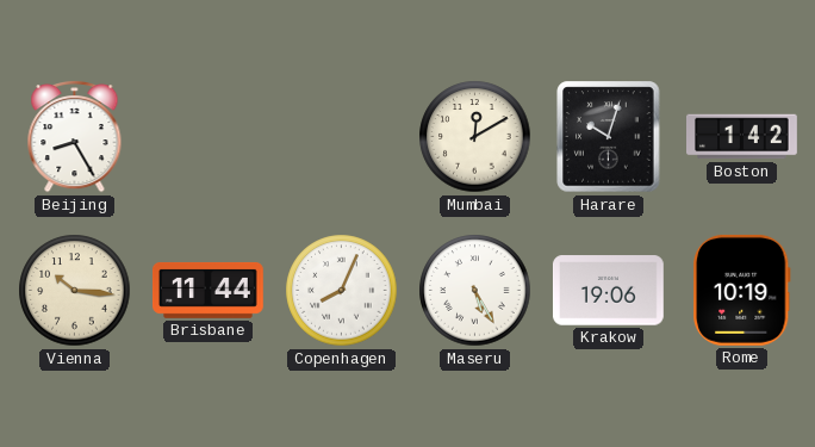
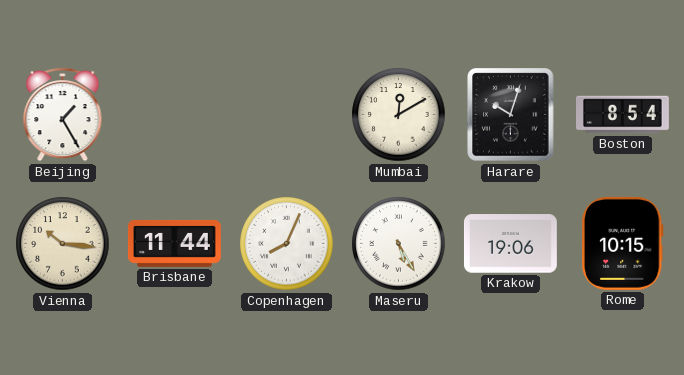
Beijing: 8:25 -> 1:25
Boston: 1:42 -> 8:54
Rome: 10:19 -> 10:15
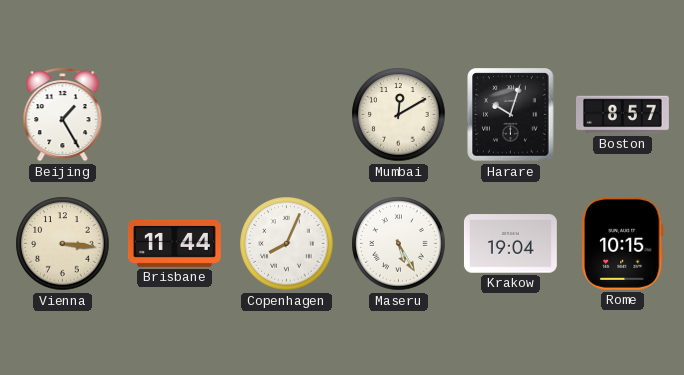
Boston: 8:54 -> 8:57
Vienna: 10:16 -> 3:16
Krakow: 19:06 -> 19:04
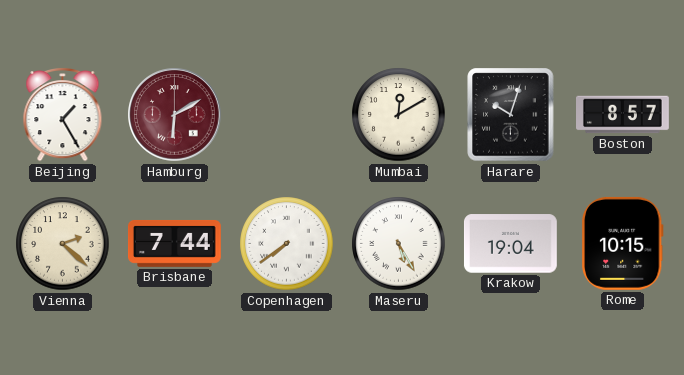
Hamburg: none -> 6:10
Vienna: 3:16 -> 2:22
Brisbane: 11:44 -> 7:44
Copenhagen: 8:04 -> 7:39
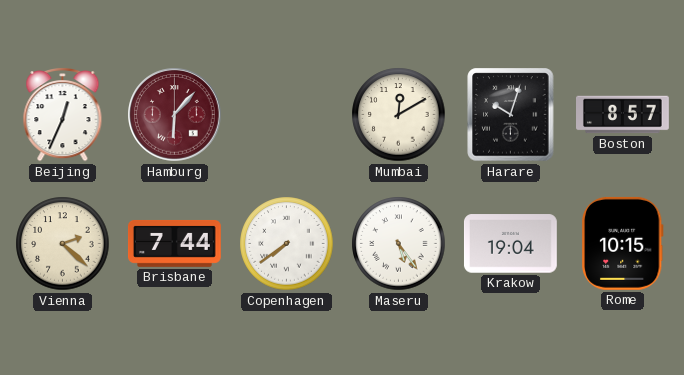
Beijing: 1:25 -> 12:34
Hamburg: 6:10 -> 6:07
Maseru: 5:25 -> 5:24
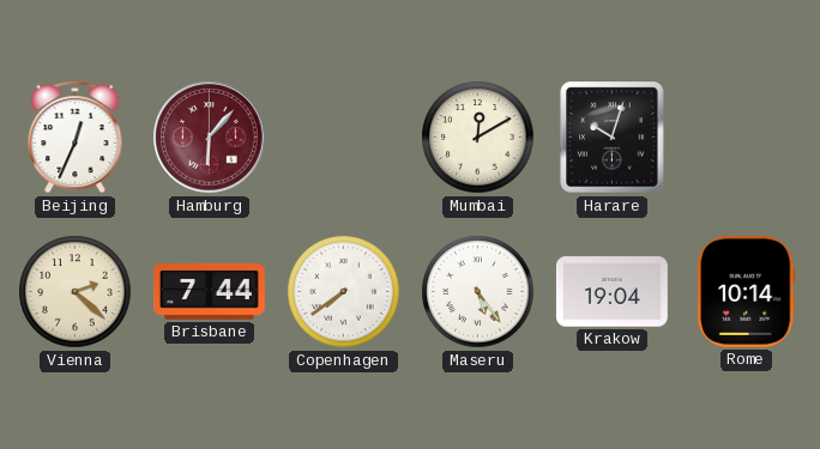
Boston: 8:57 -> none
Rome: 10:15 -> 10:14
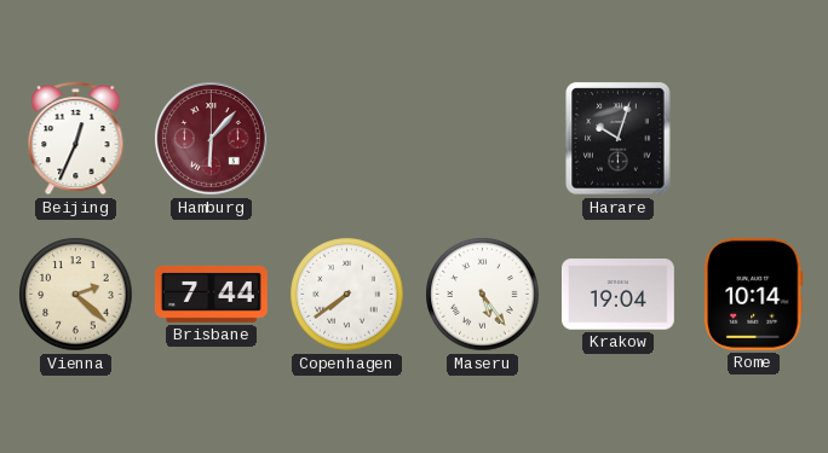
Mumbai: 12:10 -> none
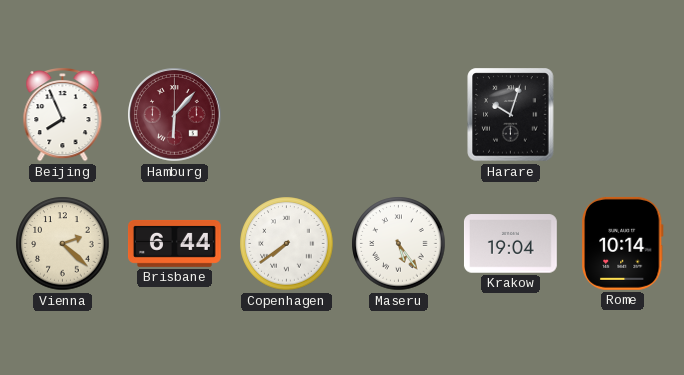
Beijing: 12:34 -> 7:56
Brisbane: 7:44 -> 6:44
